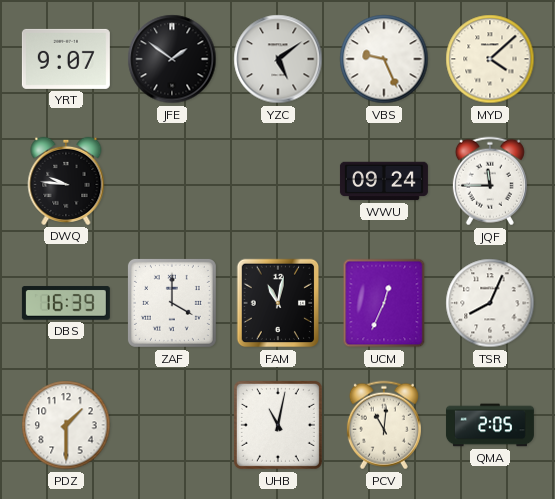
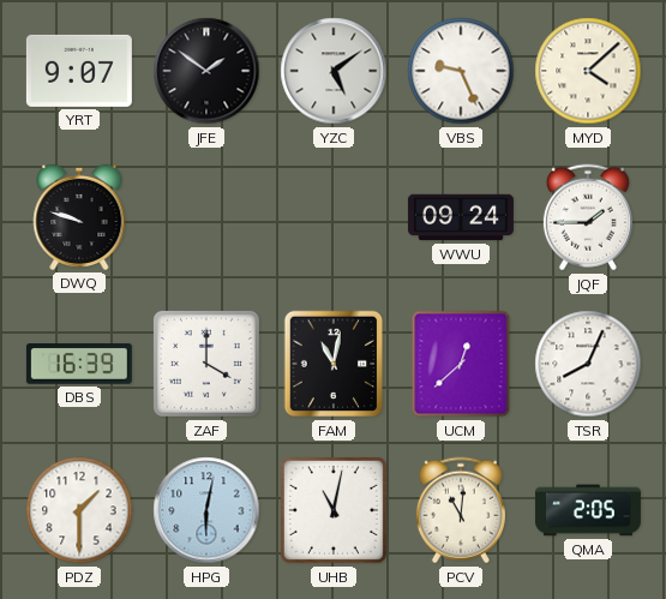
DWQ: 9:46 -> 9:48
JQF: 11:45 -> 1:45
UCM: 12:34 -> 12:38
HPG: none -> 6:02
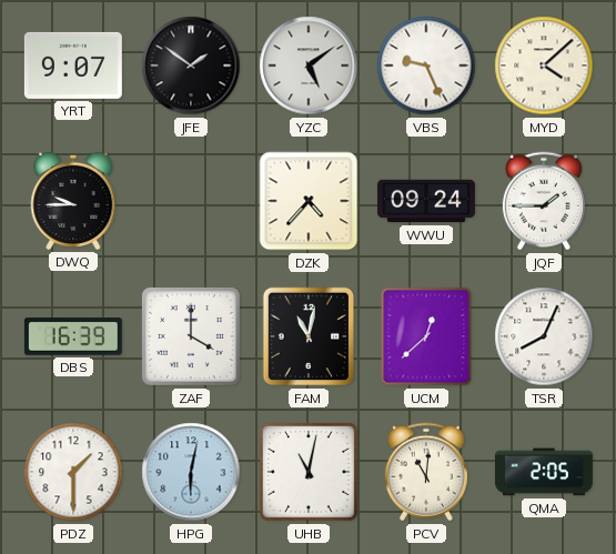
DWQ: 9:48 -> 9:45
DZK: none -> 4:37
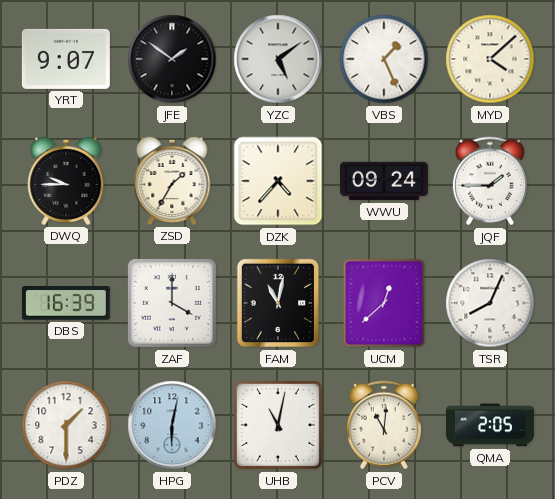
VBS: 9:26 -> 1:26
ZSD: none -> 1:35
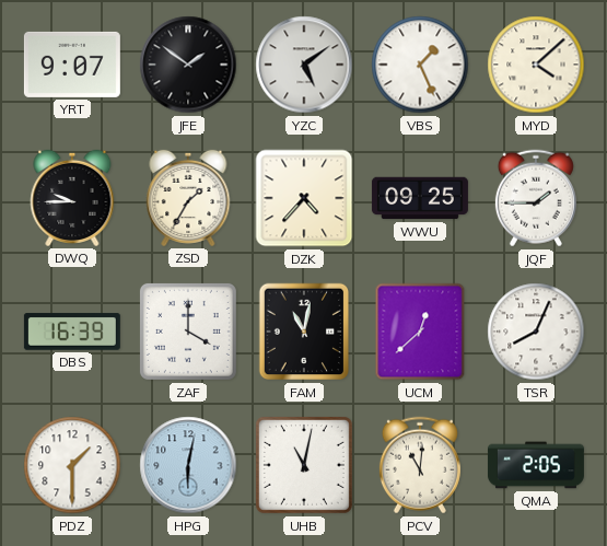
WWU: 09:24 -> 09:25
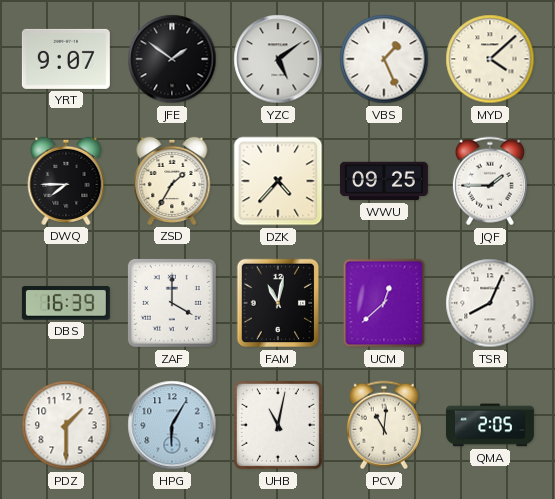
DWQ: 9:45 -> 7:45
HPG: 6:02 -> 6:05
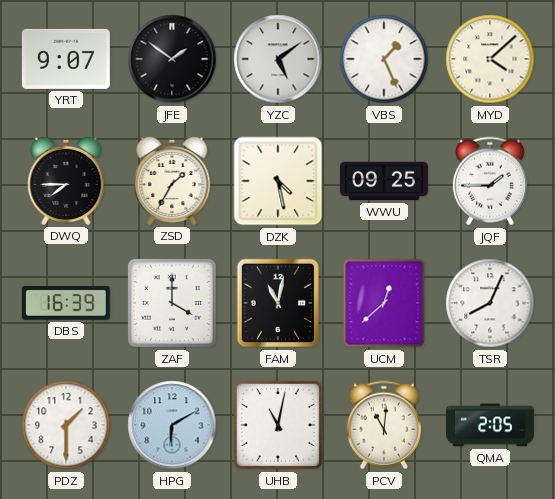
DZK: 4:37 -> 4:28
HPG: 6:05 -> 6:10
